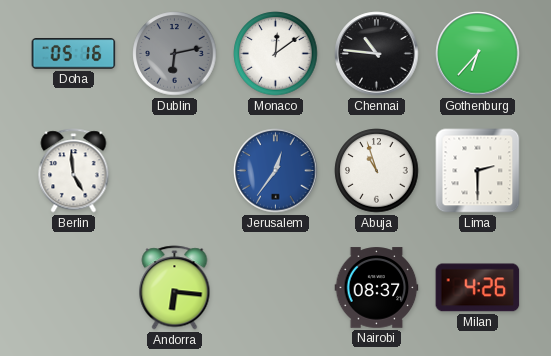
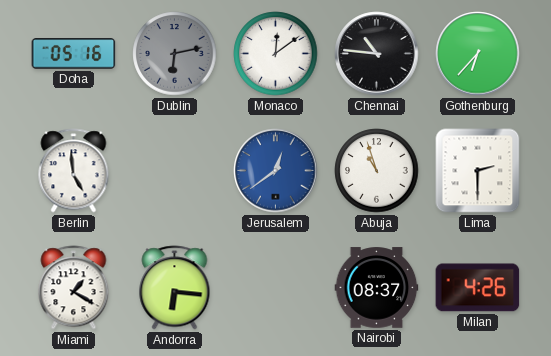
Jerusalem: 12:36 -> 12:39
Miami: none -> 1:20
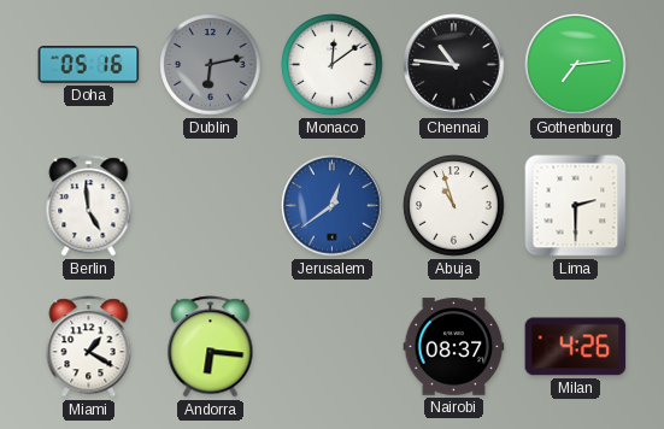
Gothenburg: 6:37 -> 7:14
